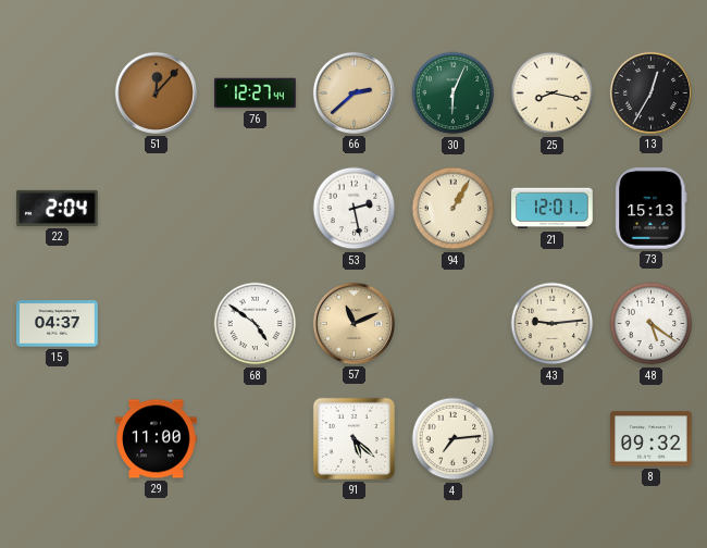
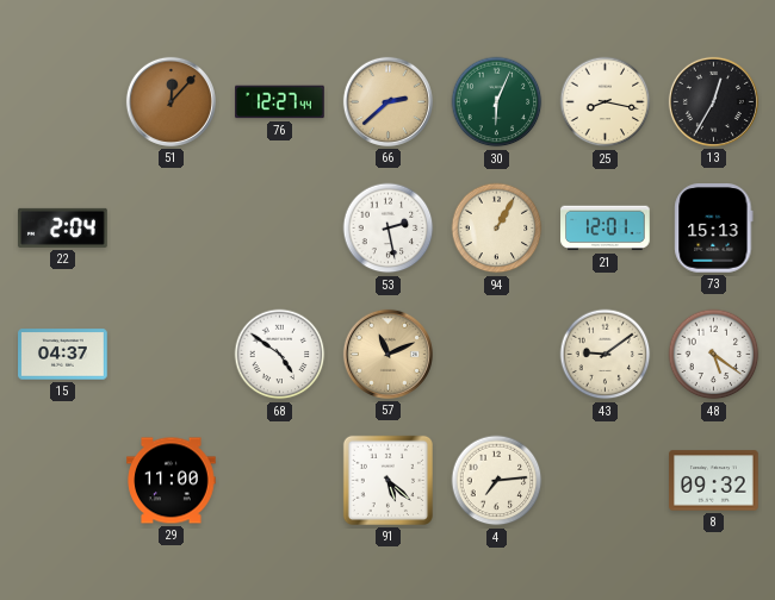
43: 9:14 -> 9:09
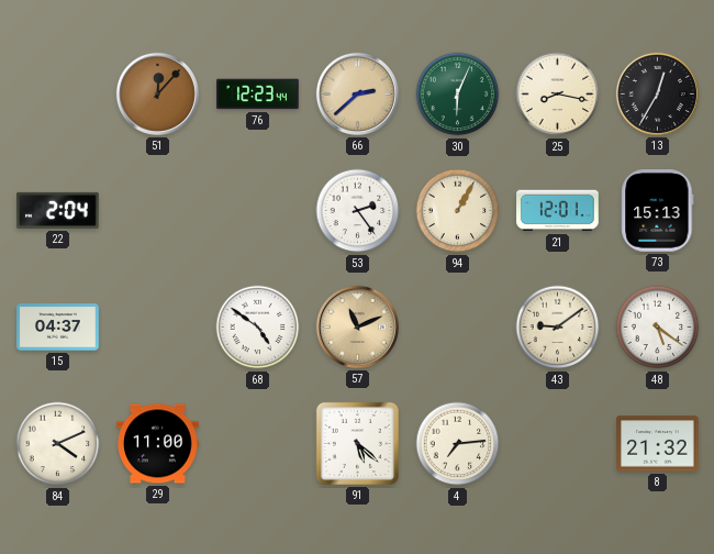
76: 12:27 -> 12:23
53: 2:28 -> 2:24
84: none -> 4:11
8: 09:32 -> 21:32
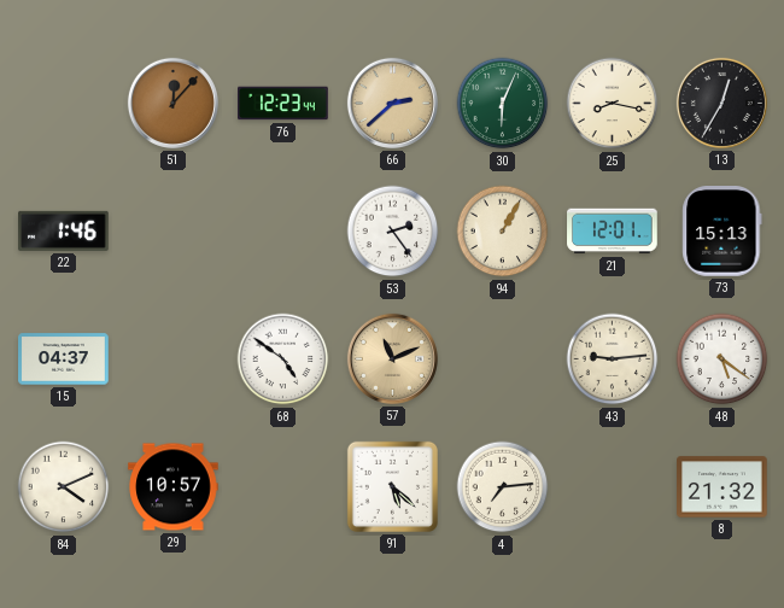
22: 2:04 -> 1:46
43: 9:09 -> 9:14
29: 11:00 -> 10:57
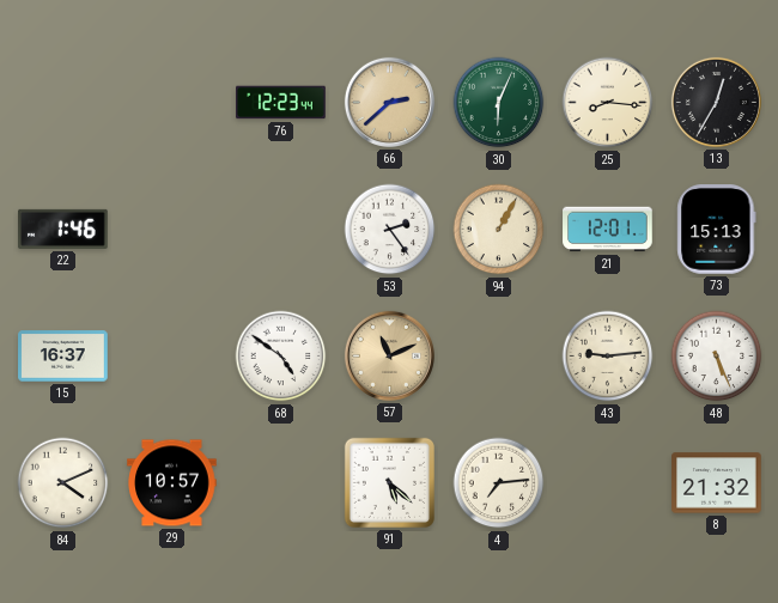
51: 12:07 -> none
25: 8:17 -> 8:16
15: 04:37 -> 16:37
48: 5:21 -> 5:26
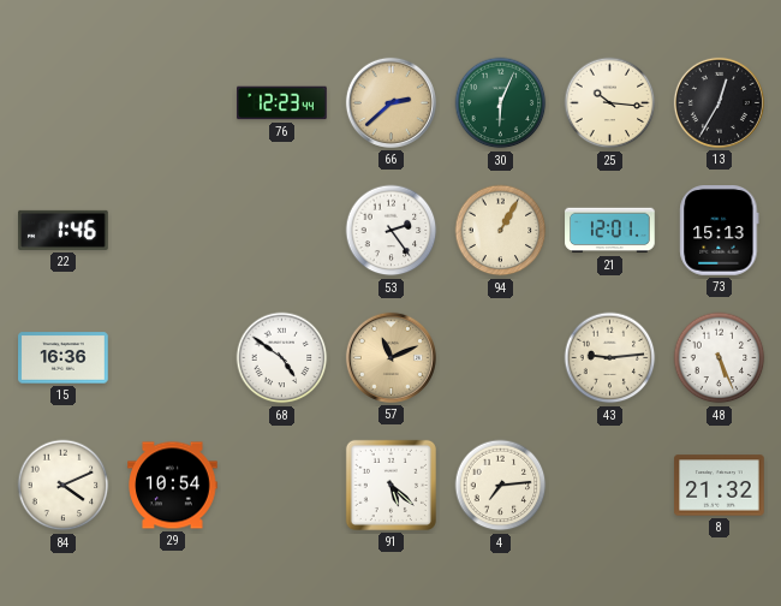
25: 8:16 -> 10:16
15: 16:37 -> 16:36
29: 10:57 -> 10:54
